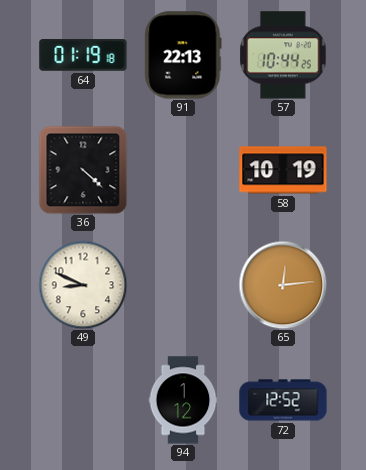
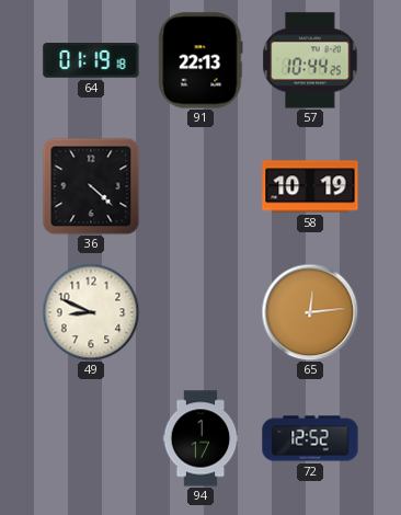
94: 1:12 -> 1:17
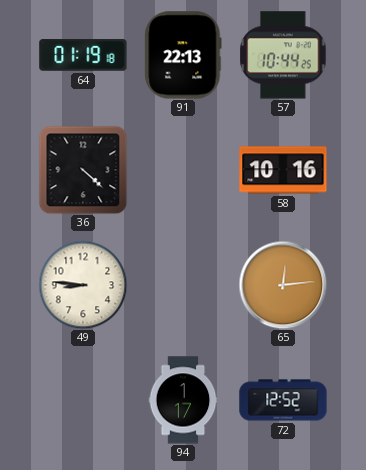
58: 10:19 -> 10:16
49: 8:49 -> 8:46
